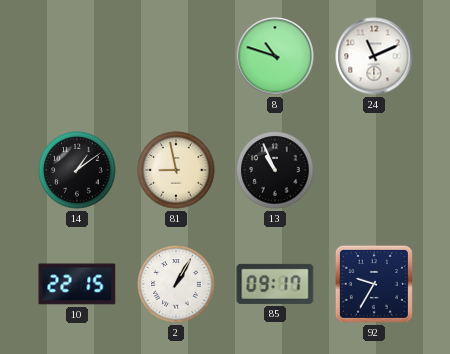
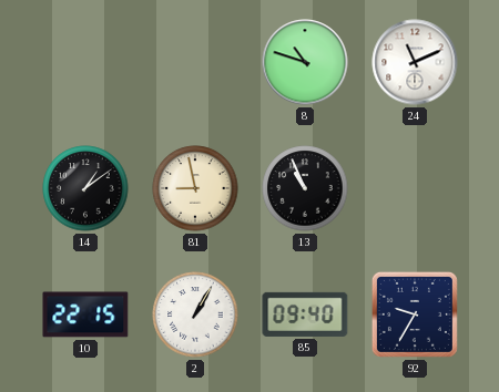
85: 09:17 -> 09:40
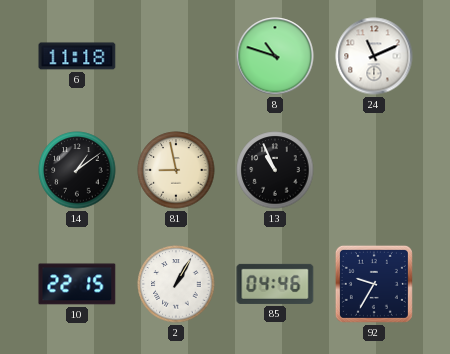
6: none -> 11:18
85: 09:40 -> 04:46
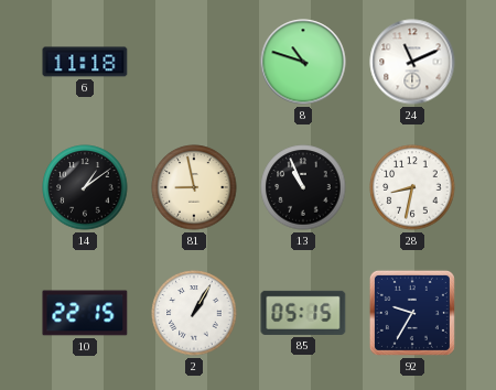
28: none -> 8:32
85: 04:46 -> 05:15
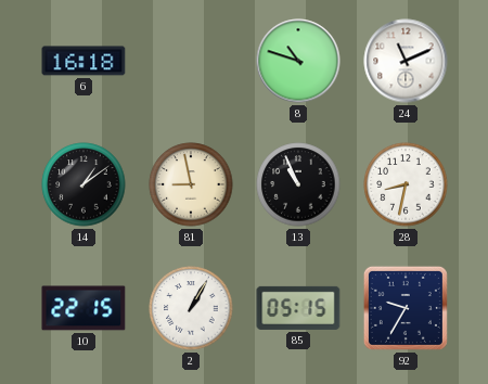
6: 11:18 -> 16:18
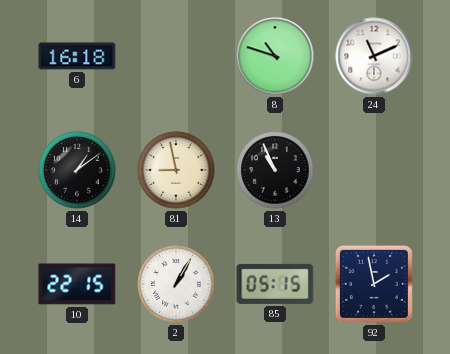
28: 8:32 -> none
92: 9:35 -> 1:58
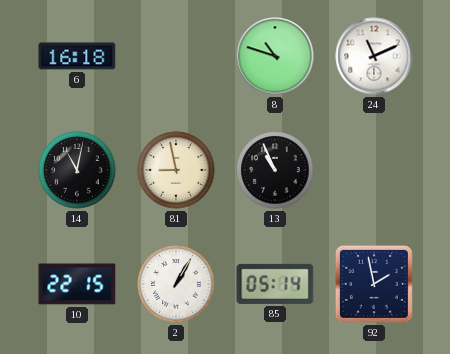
14: 1:09 -> 11:02
85: 05:15 -> 05:14
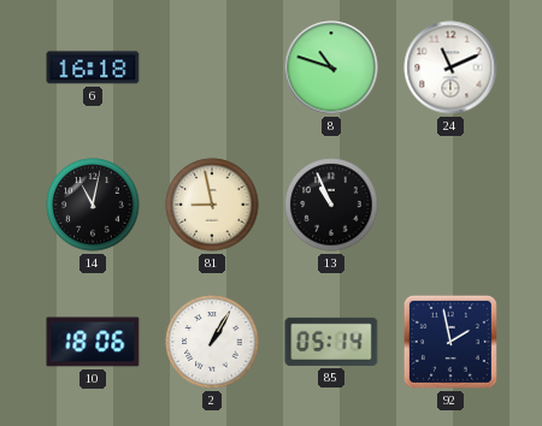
10: 22:15 -> 18:06
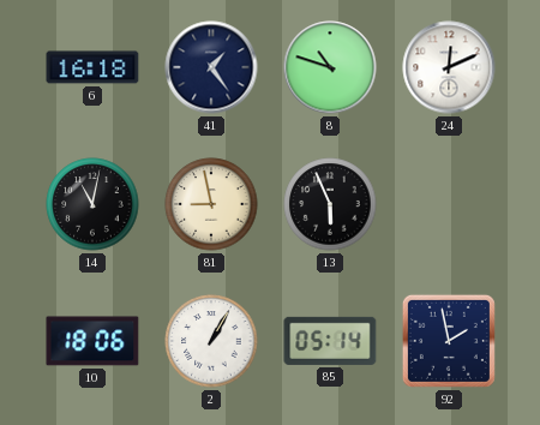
41: none -> 1:24
24: 11:11 -> 12:11
13: 10:56 -> 5:56
